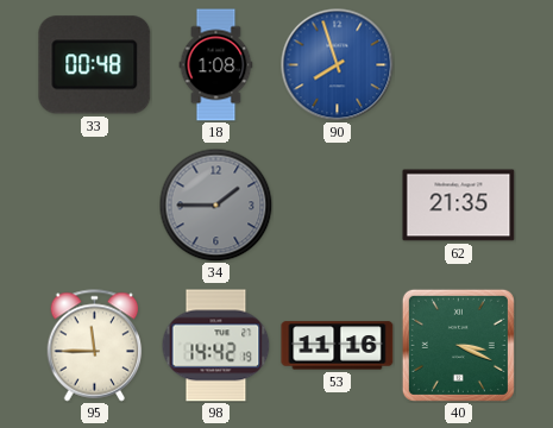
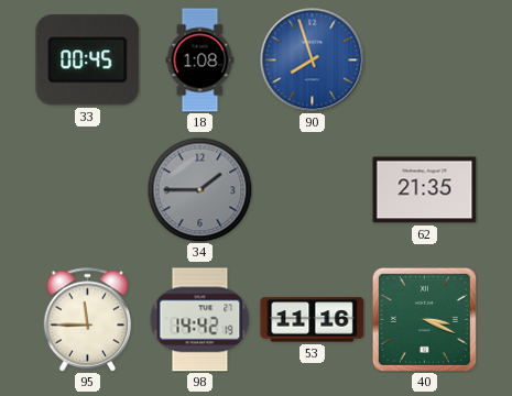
33: 00:48 -> 00:45
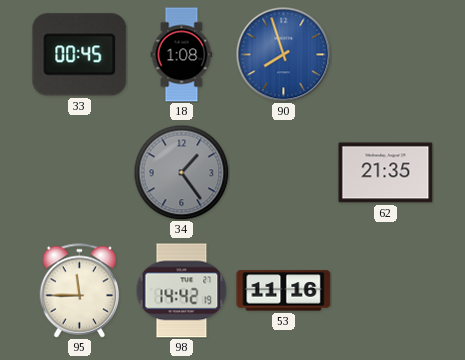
34: 1:45 -> 1:24
40: 3:19 -> none
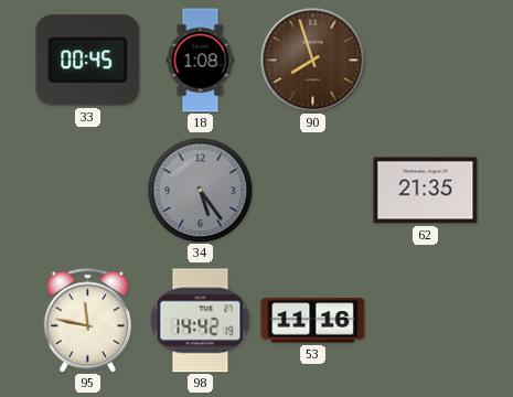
90 dial: blue -> brown
34: 1:24 -> 5:24
95: 11:45 -> 11:47
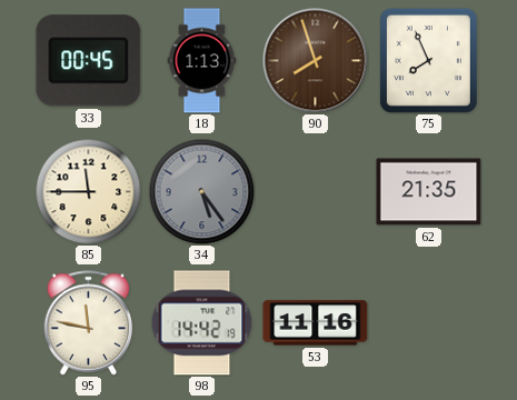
18: 1:08 -> 1:13
75: none -> 7:56
85: none -> 11:45
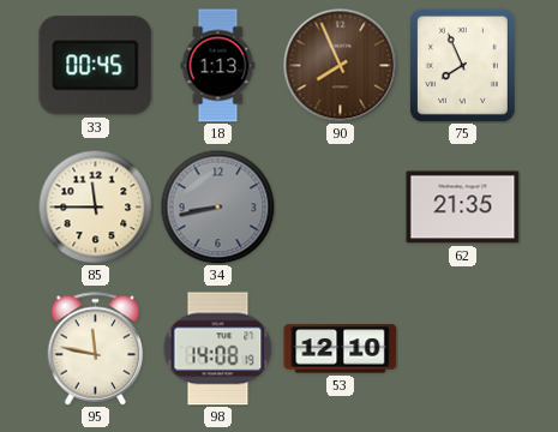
90: 7:57 -> 7:56
34: 5:24 -> 8:43
98: 14:42 -> 14:08
53: 11:16 -> 12:10
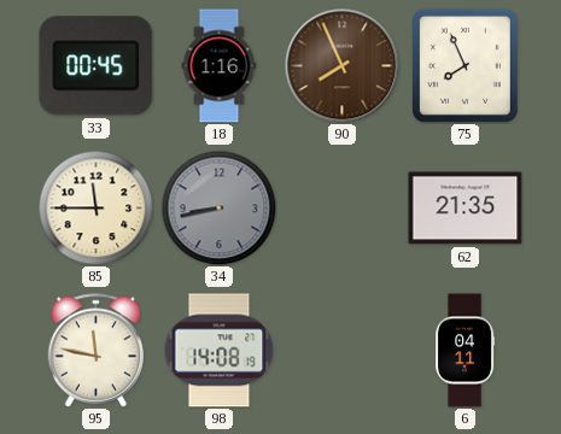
18: 1:13 -> 1:16
53: 12:10 -> none
6: none -> 04:11
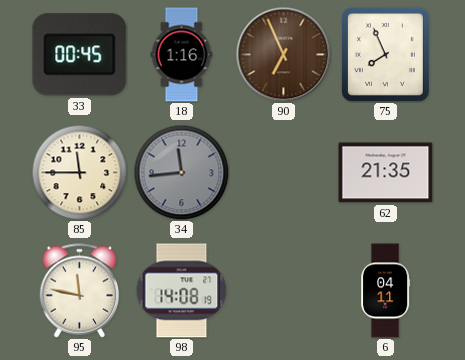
90: 7:56 -> 6:56
34: 8:43 -> 11:44
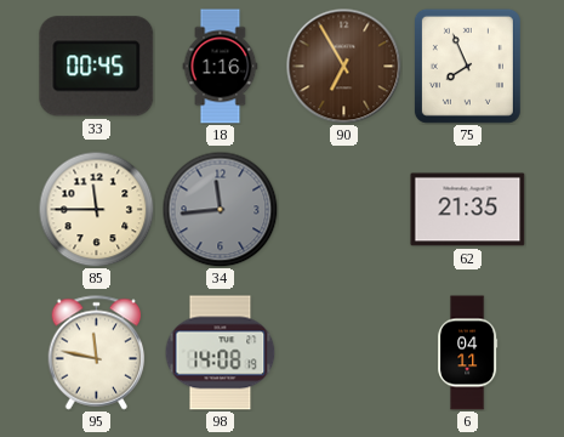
90: 6:56 -> 6:55
